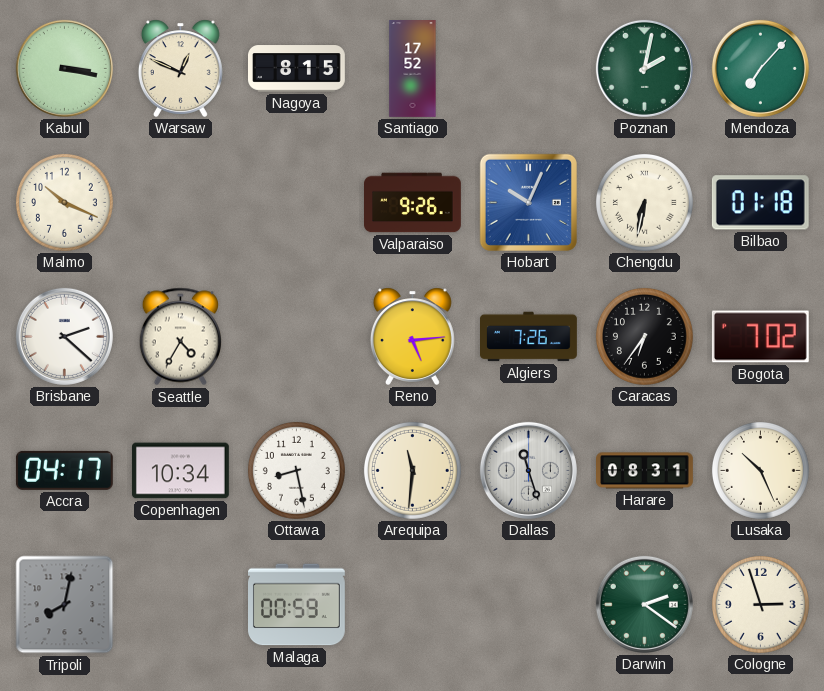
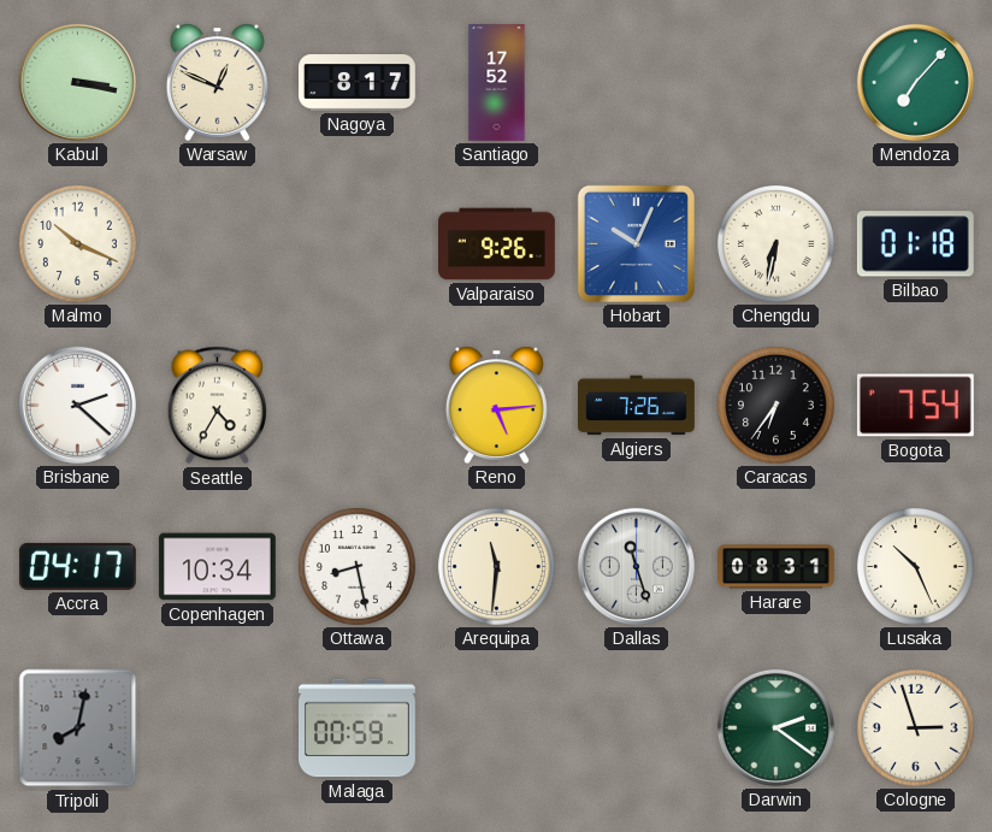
Nagoya: 8:15 -> 8:17
Poznan: 2:02 -> none
Bogota: 7:02 -> 7:54
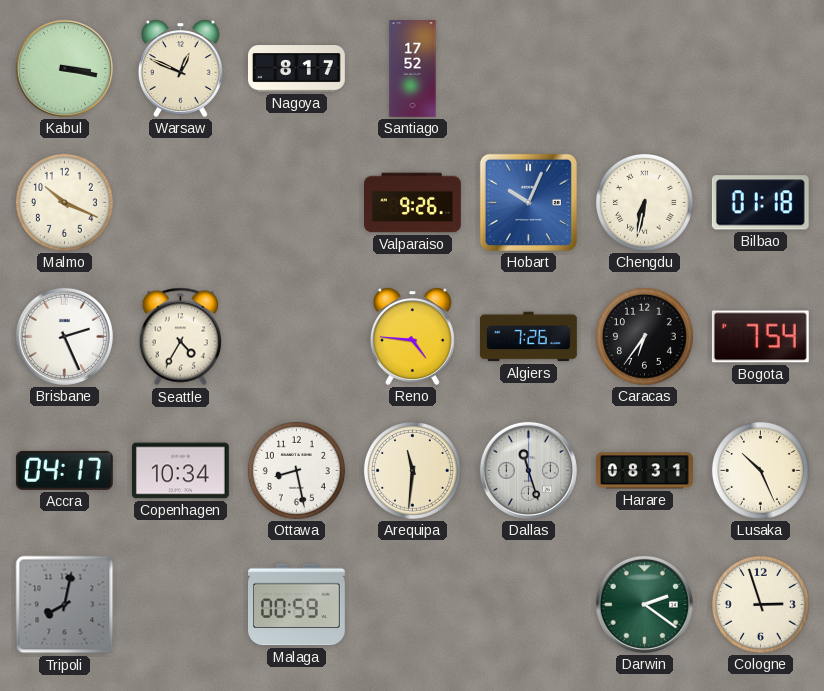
Mendoza: 7:07 -> none
Brisbane: 2:22 -> 2:26
Reno: 5:14 -> 4:46
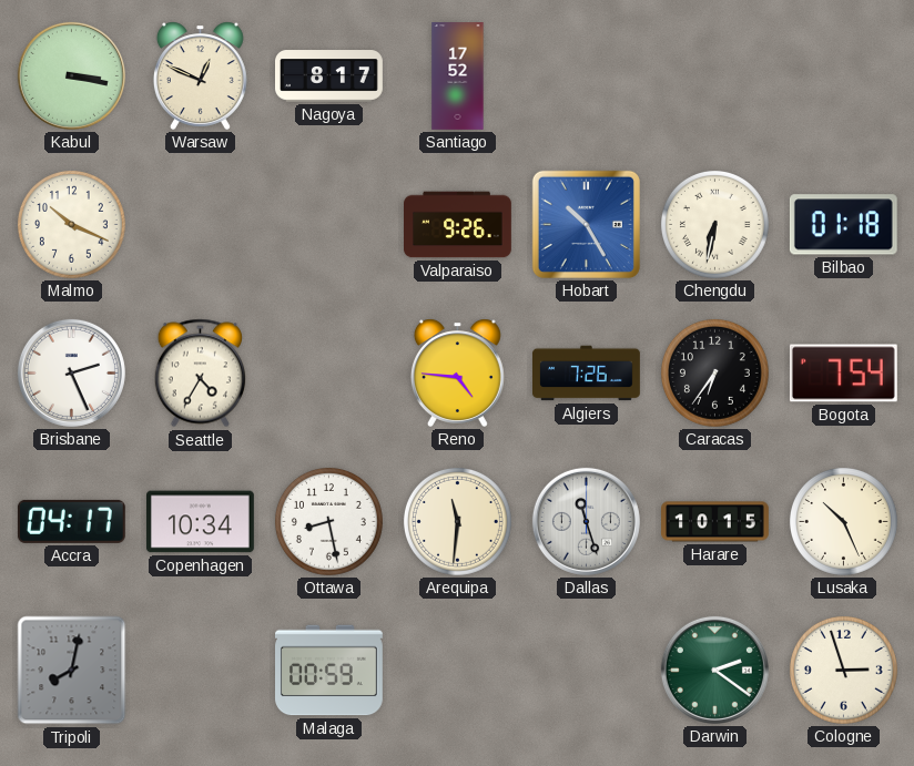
Hobart: 10:04 -> 10:25
Harare: 08:31 -> 10:15
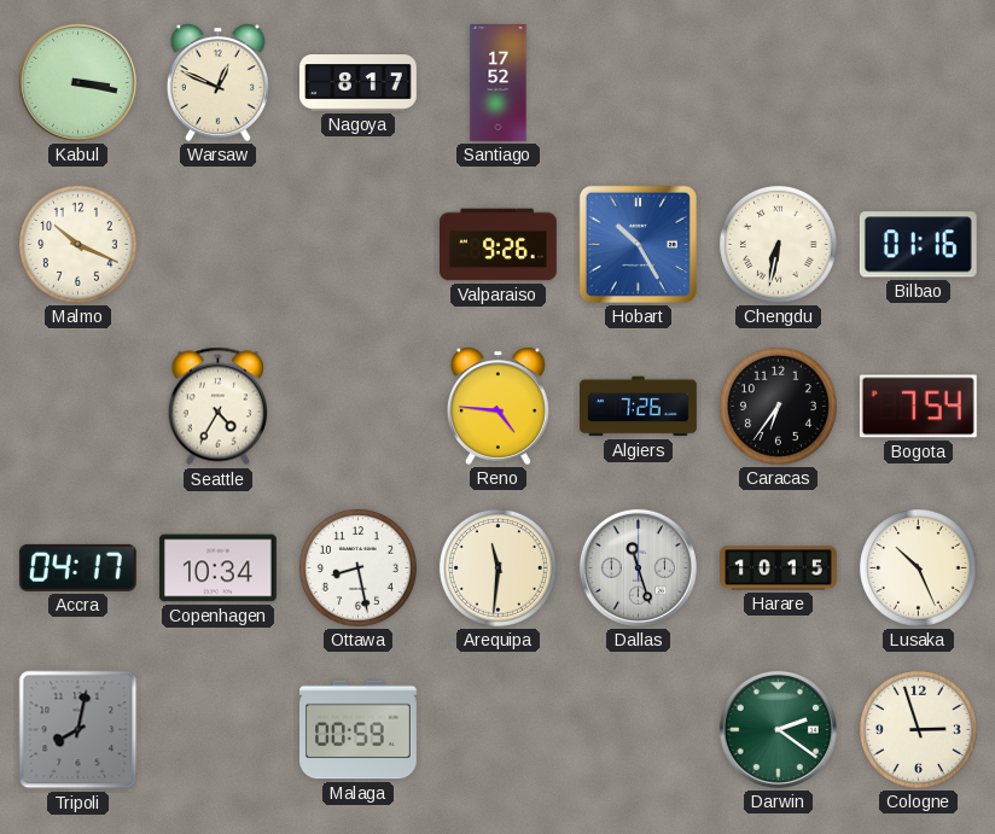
Bilbao: 01:18 -> 01:16
Brisbane: 2:26 -> none
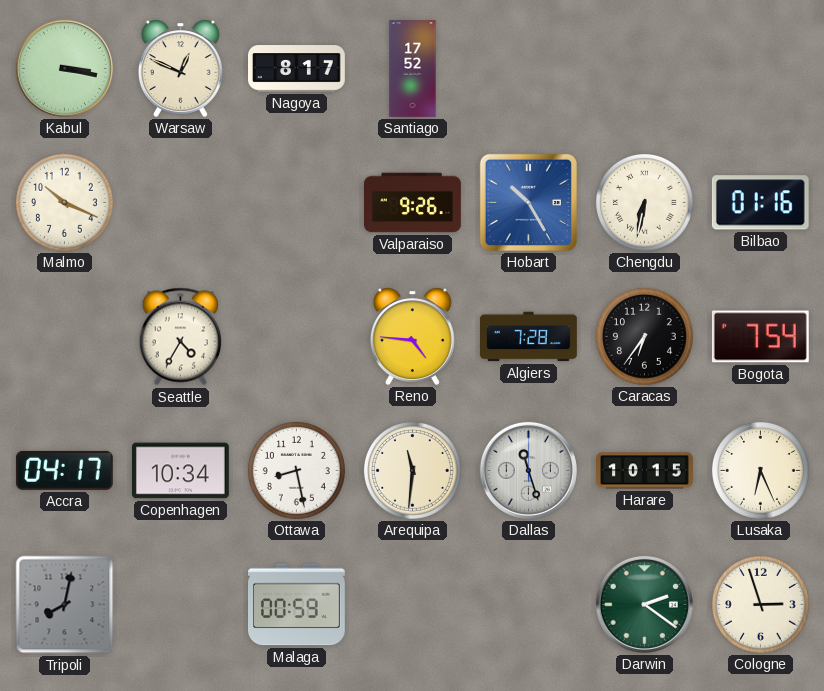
Algiers: 7:26 -> 7:28
Lusaka: 10:26 -> 6:26
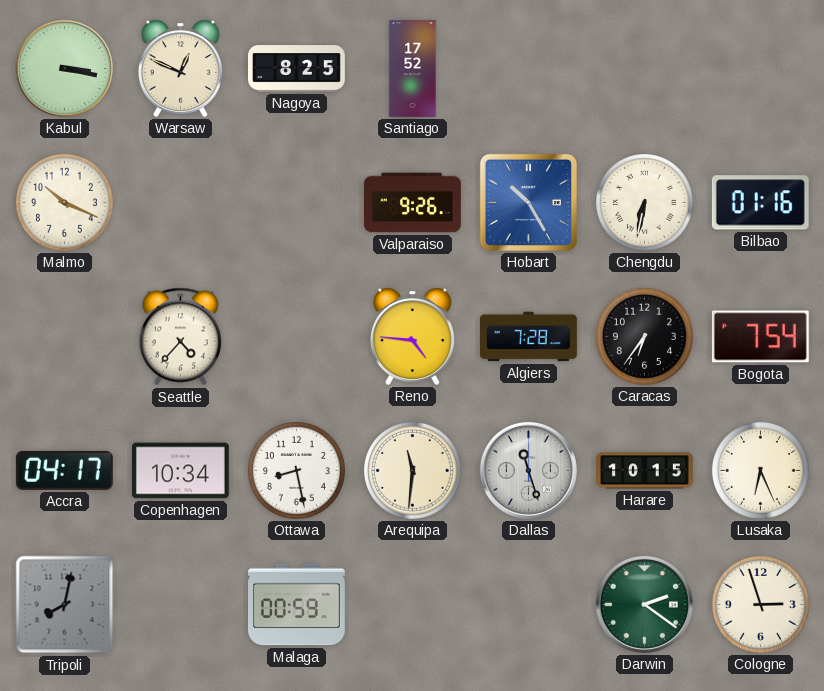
Nagoya: 8:17 -> 8:25
Seattle: 4:35 -> 4:37
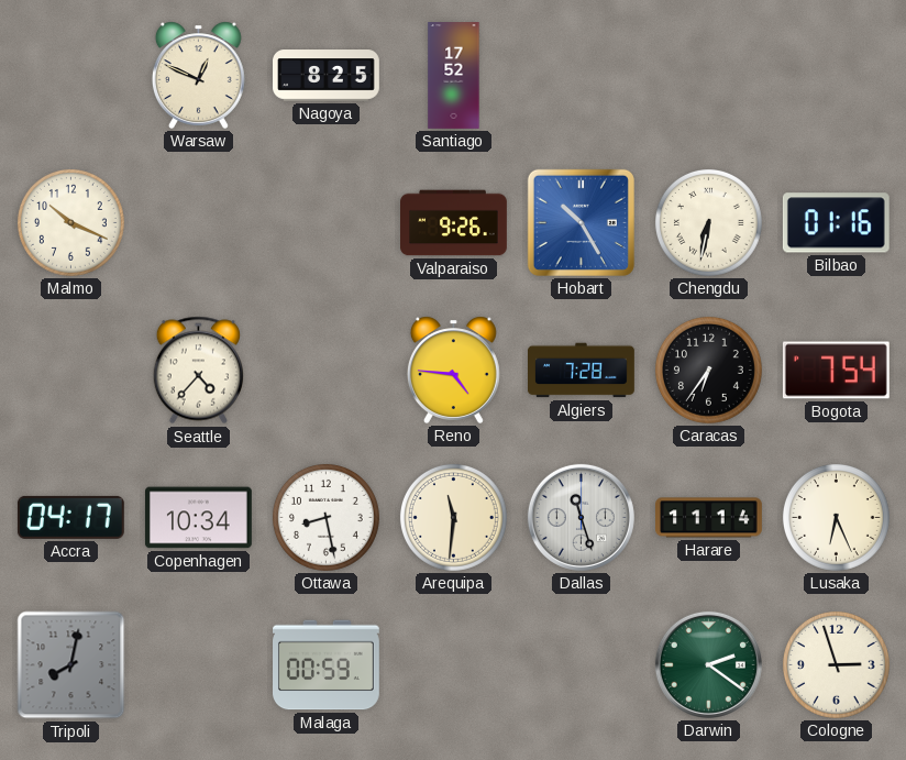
Kabul: 3:17 -> none
Harare: 10:15 -> 11:14
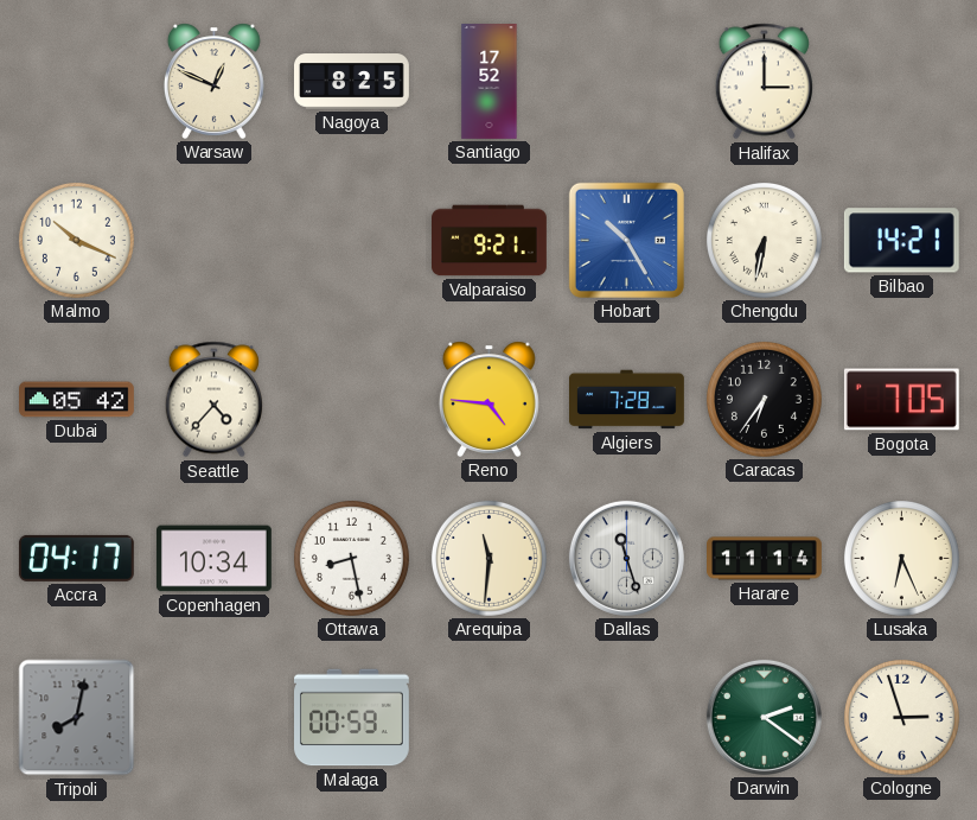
Halifax: none -> 3:00
Valparaiso: 9:26 -> 9:21
Bilbao: 01:16 -> 14:21
Dubai: none -> 05:42
Bogota: 7:54 -> 7:05
